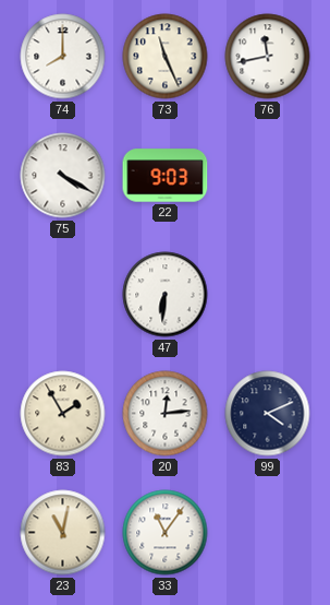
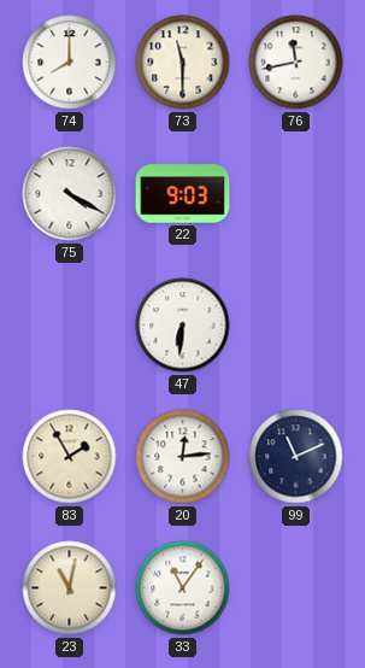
73: 11:26 -> 11:30
99: 4:11 -> 11:11
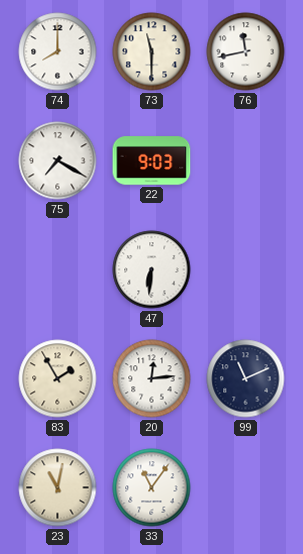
75: 4:20 -> 7:20
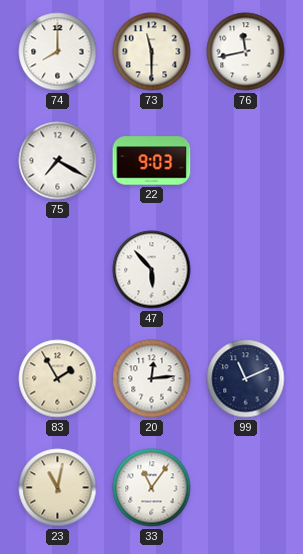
47: 6:31 -> 5:53
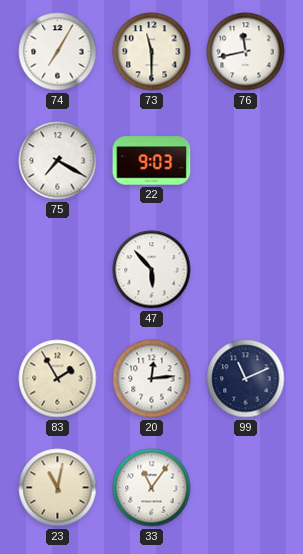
74: 8:00 -> 7:05
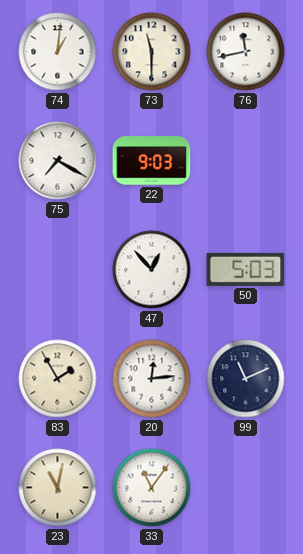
74: 7:05 -> 1:01
47: 5:53 -> 12:53
50: none -> 5:03
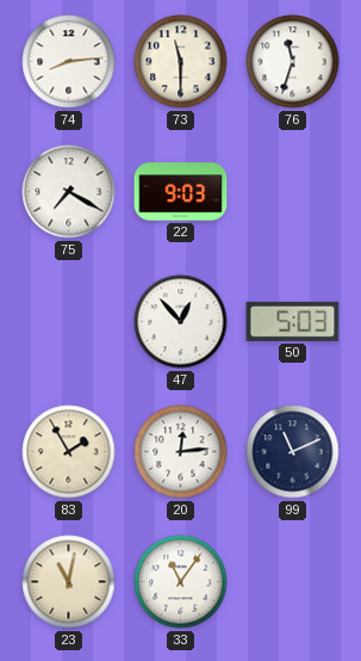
74: 1:01 -> 8:14
76: 11:43 -> 11:33
